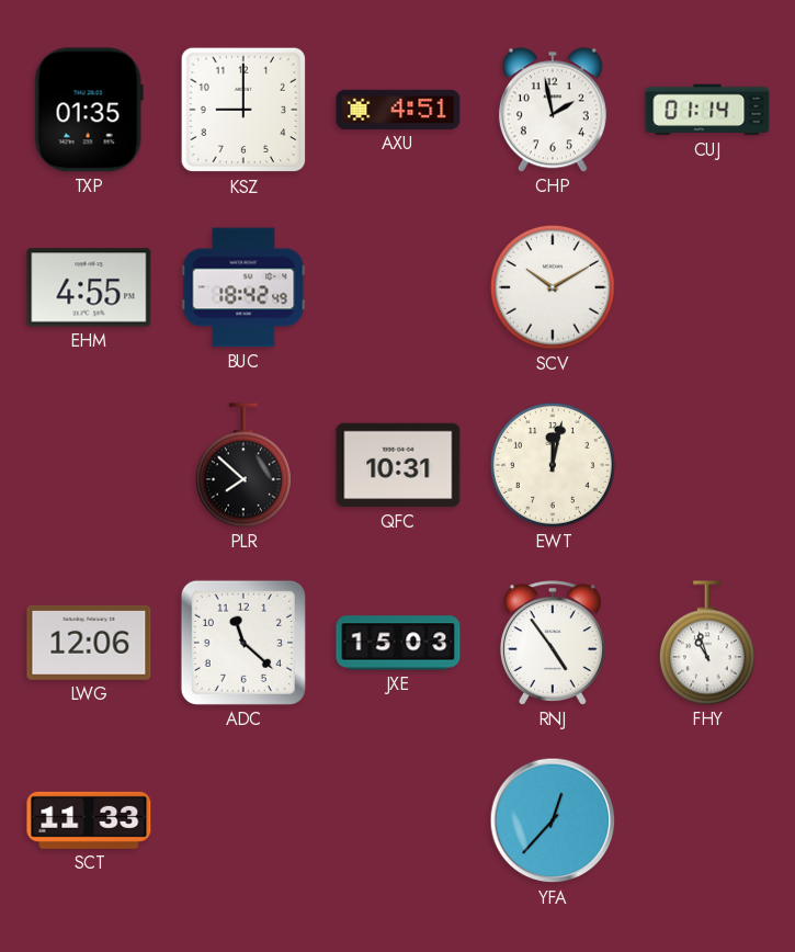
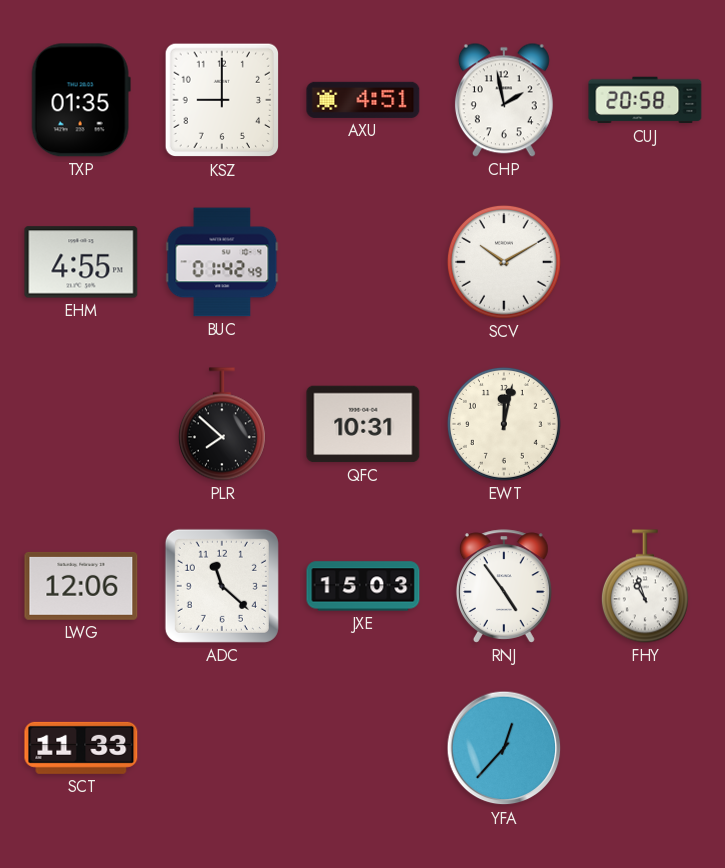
CUJ: 01:14 -> 20:58
BUC: 18:42 -> 01:42
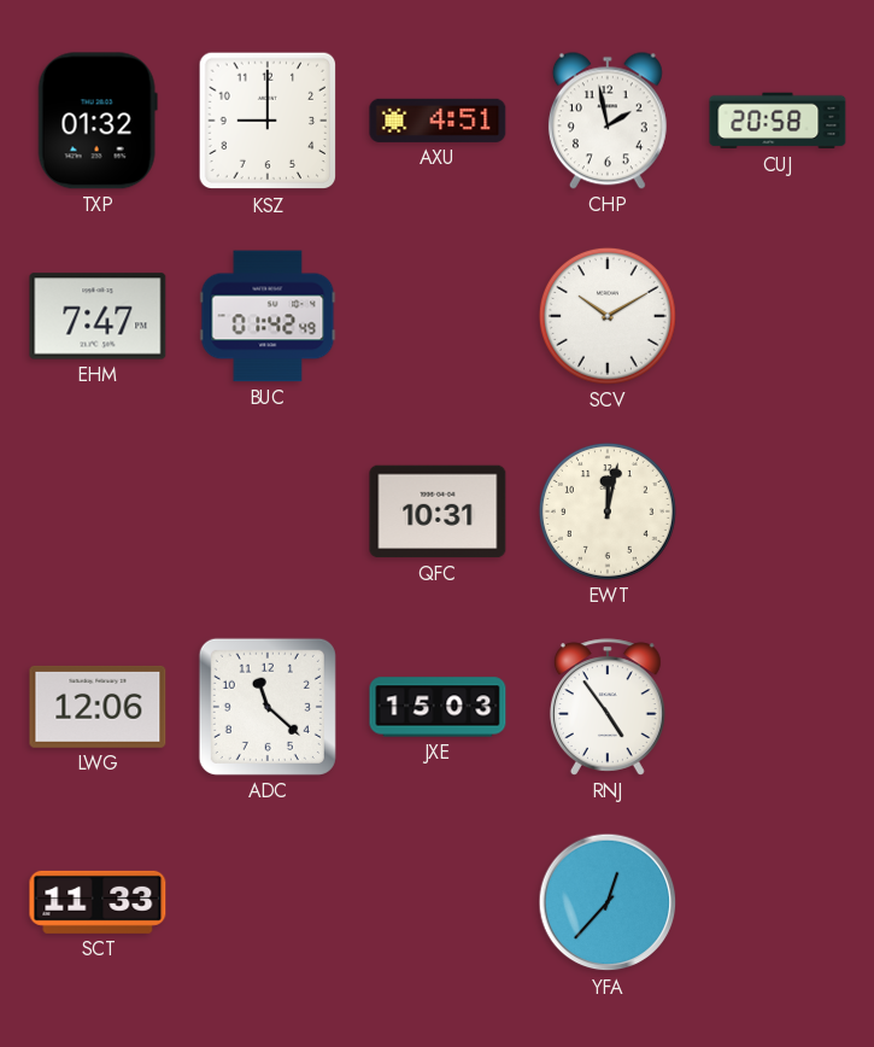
TXP: 01:35 -> 01:32
EHM: 4:55 -> 7:47
PLR: 7:52 -> none
FHY: 10:57 -> none
